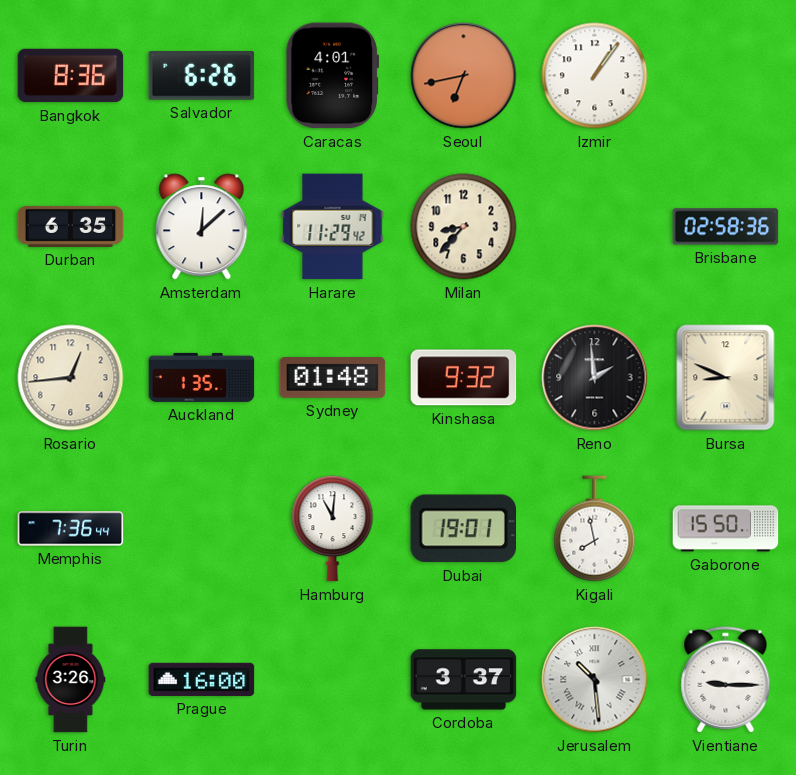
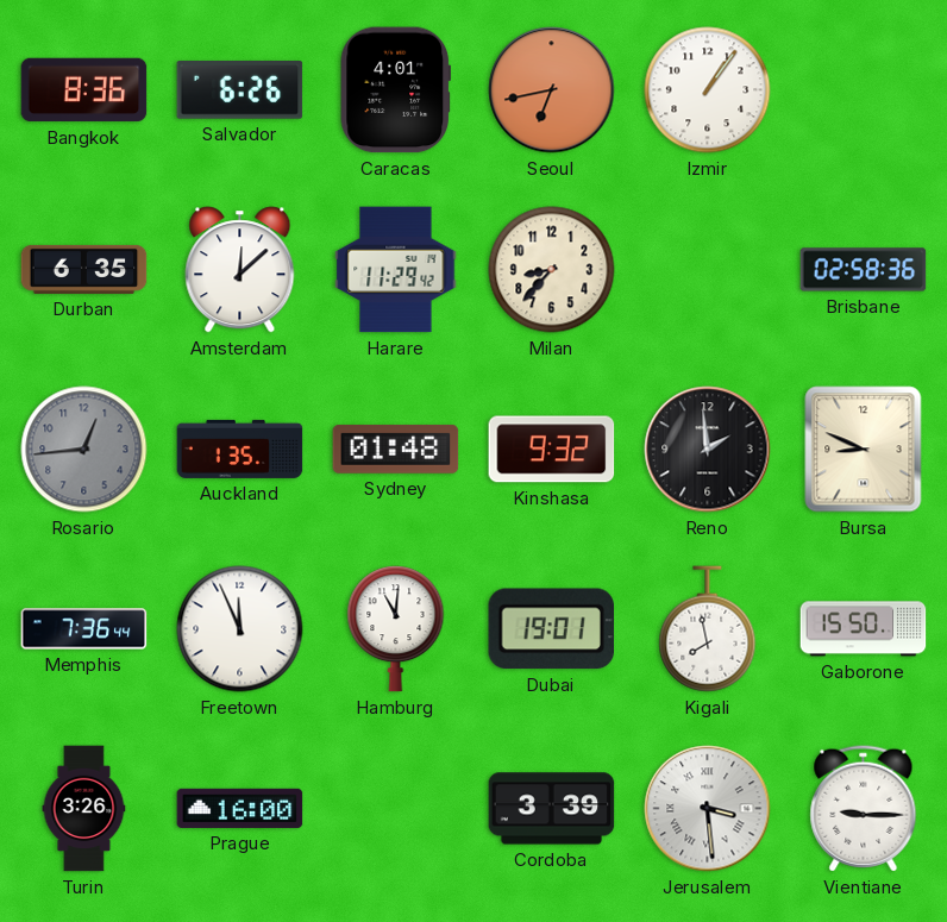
Rosario dial: cream -> grey
Freetown: none -> 11:56
Cordoba: 3:37 -> 3:39
Jerusalem: 10:29 -> 3:29
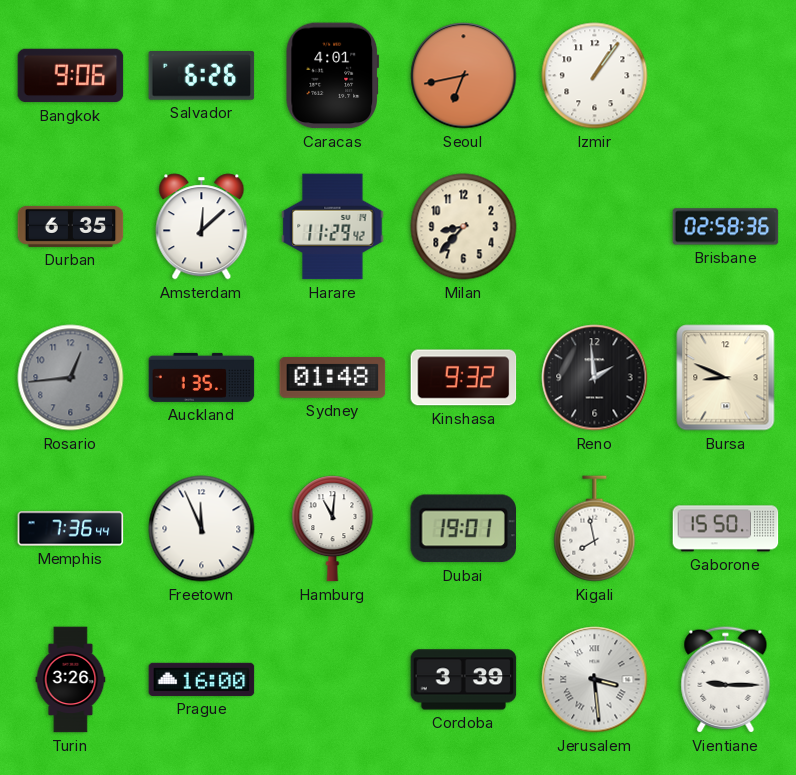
Bangkok: 8:36 -> 9:06
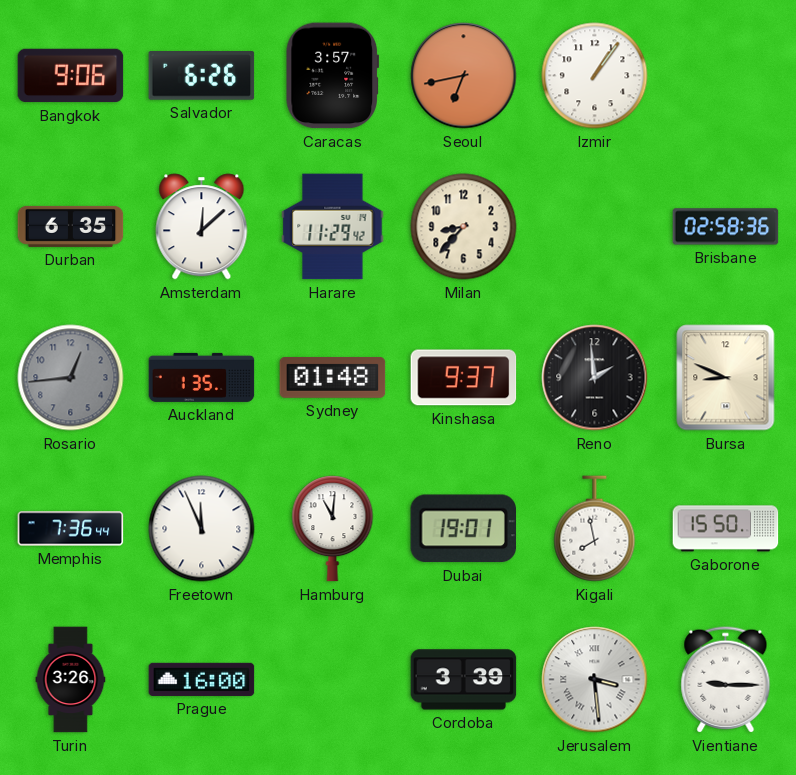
Caracas: 4:01 -> 3:57
Kinshasa: 9:32 -> 9:37
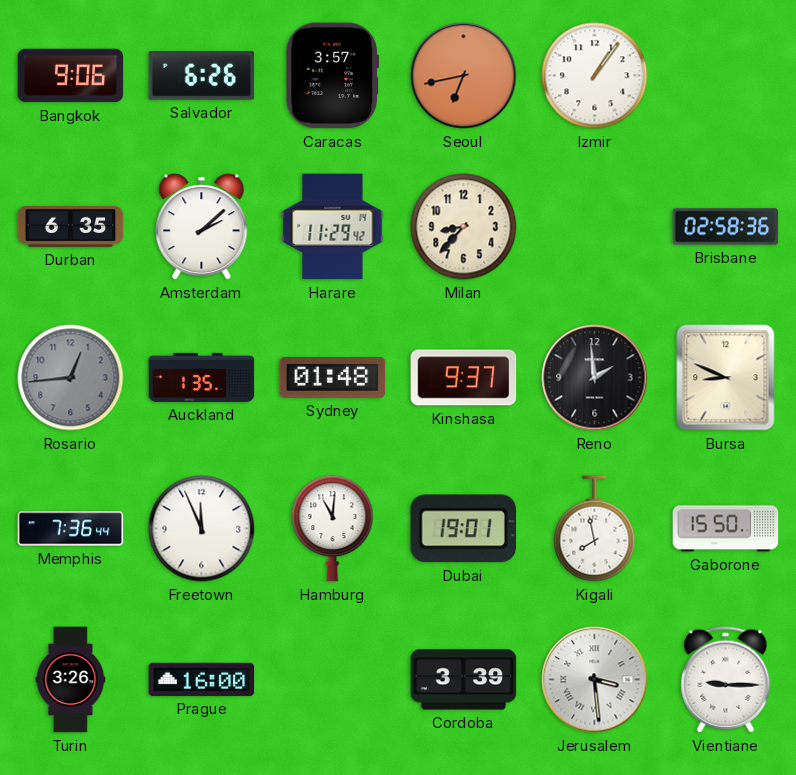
Amsterdam: 12:08 -> 2:08
